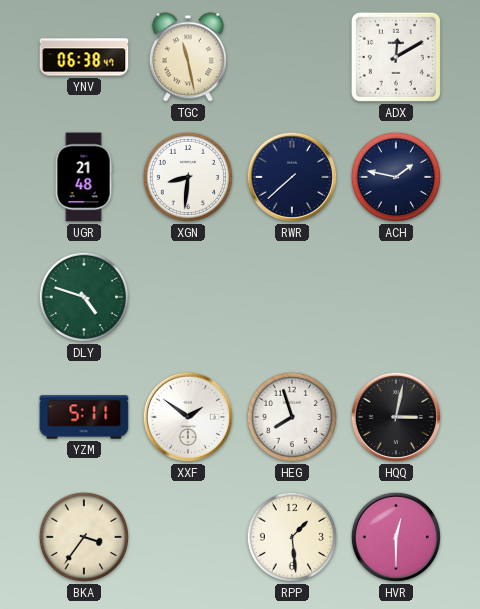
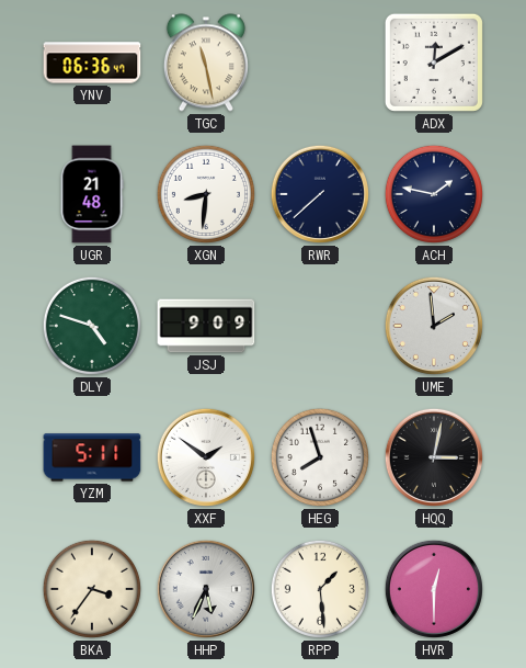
YNV: 06:38 -> 06:36
JSJ: none -> 9:09
UME: none -> 1:59
HHP: none -> 5:34
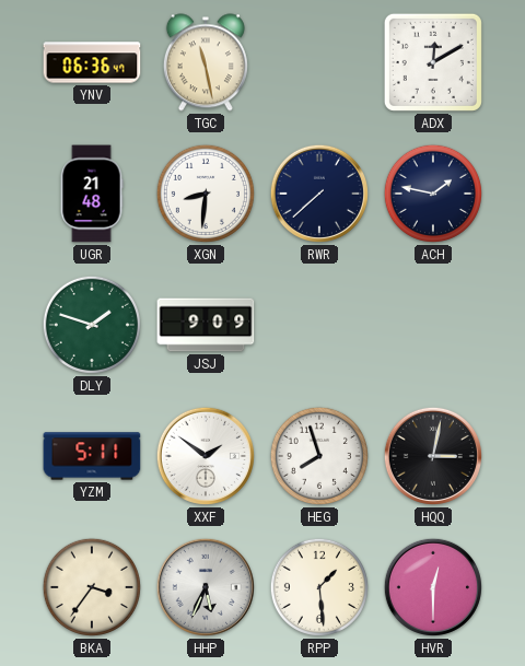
DLY: 4:48 -> 1:48
UME: 1:59 -> none
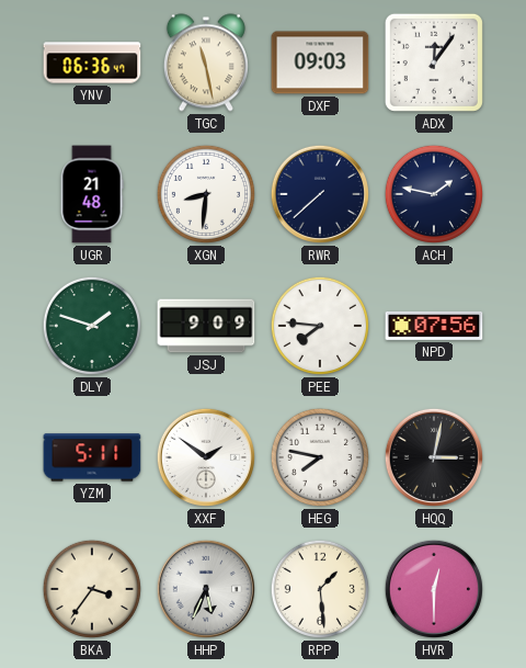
DXF: none -> 09:03
ADX: 12:10 -> 12:06
PEE: none -> 7:46
NPD: none -> 07:56
HEG: 7:57 -> 7:47
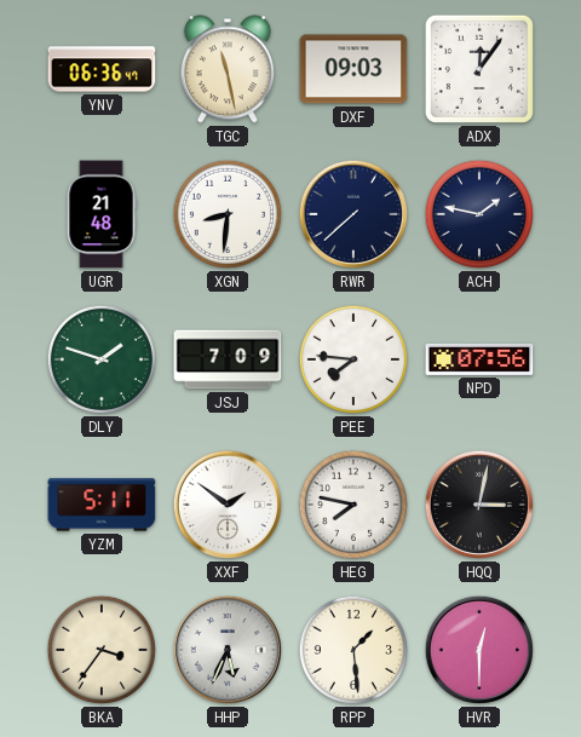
JSJ: 9:09 -> 7:09
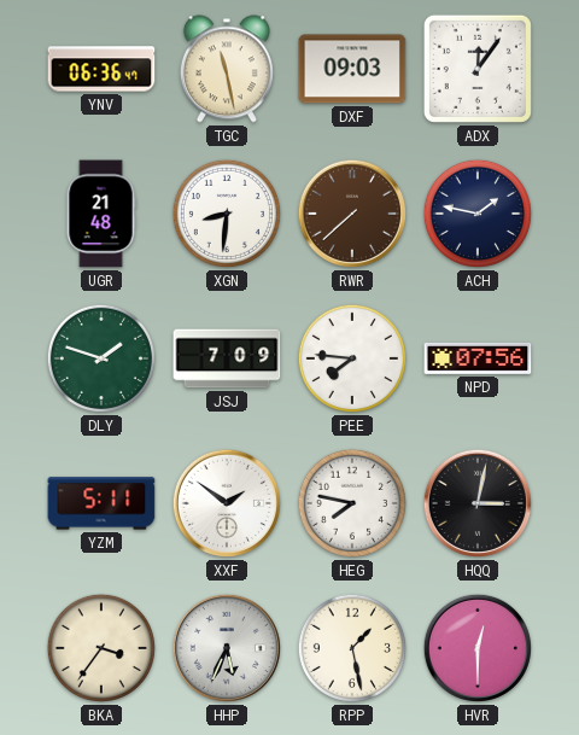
RWR dial: navy -> brown
RPP: 1:29 -> 1:28
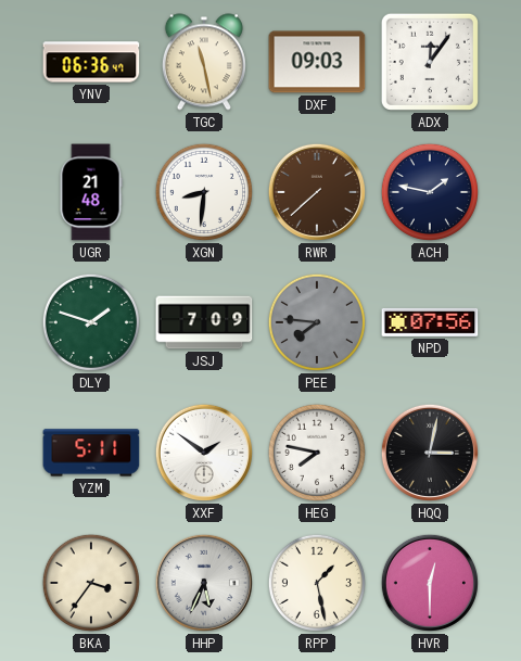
PEE dial: white -> grey
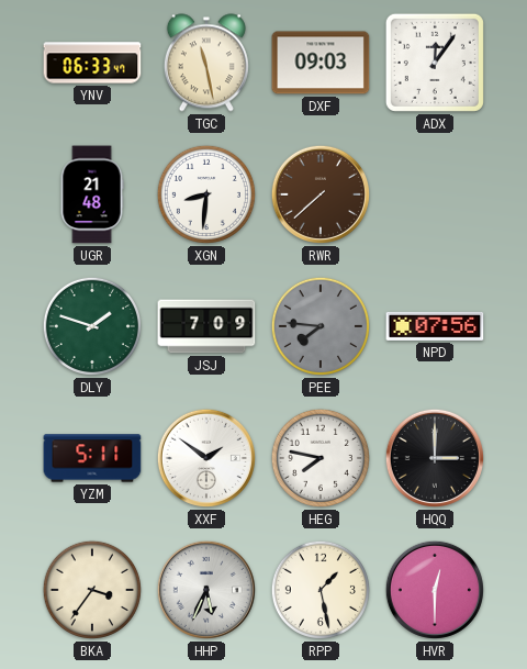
YNV: 06:36 -> 06:33
ACH: 1:47 -> none
HQQ: 3:02 -> 3:00
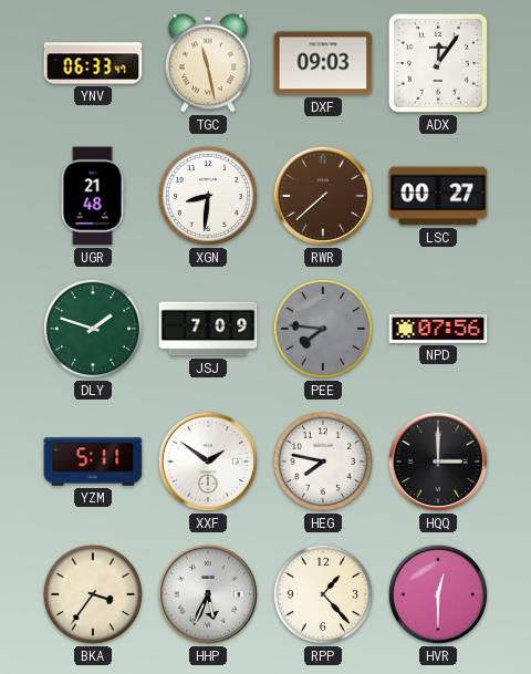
LSC: none -> 00:27
RPP: 1:28 -> 1:23
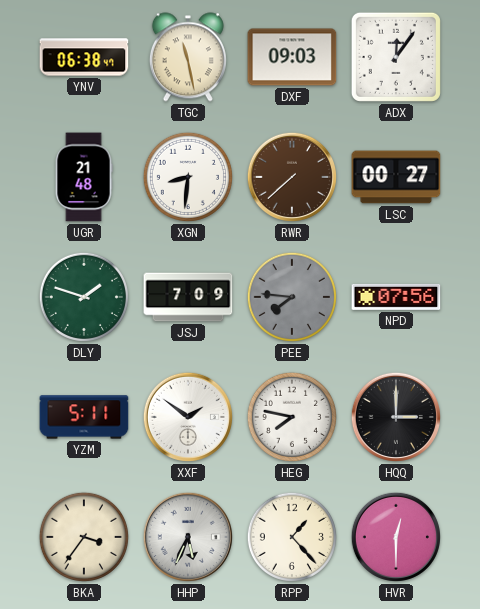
YNV: 06:33 -> 06:38
